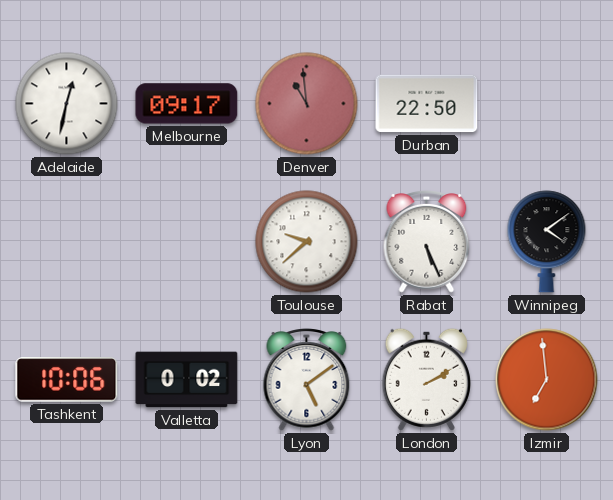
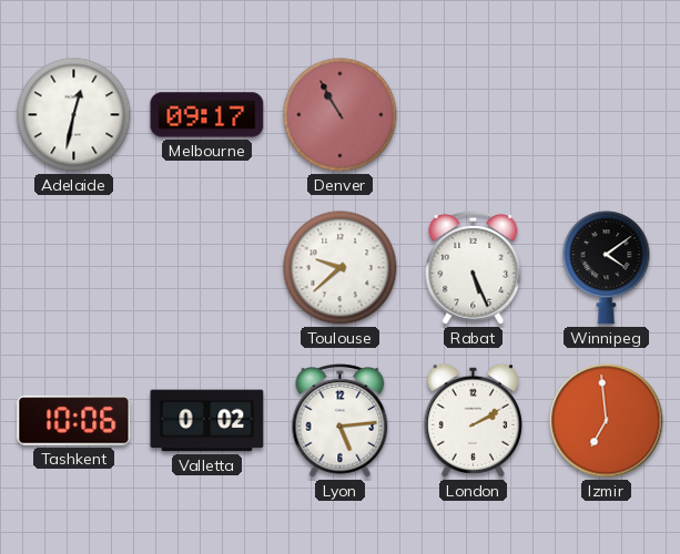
Denver: 10:59 -> 10:55
Durban: 22:50 -> none
Lyon: 5:09 -> 5:14
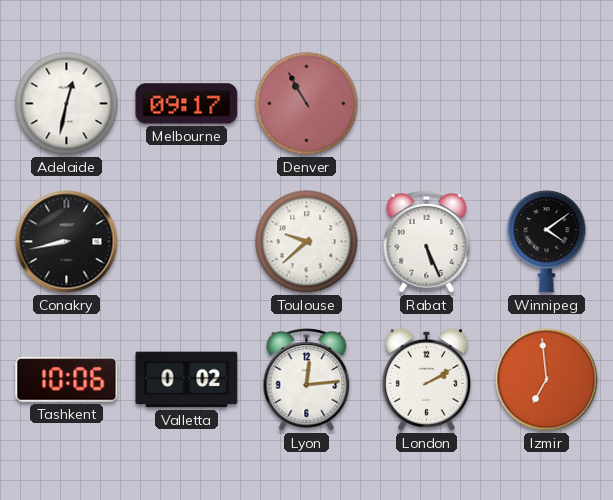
Conakry: none -> 8:43
Lyon: 5:14 -> 12:14
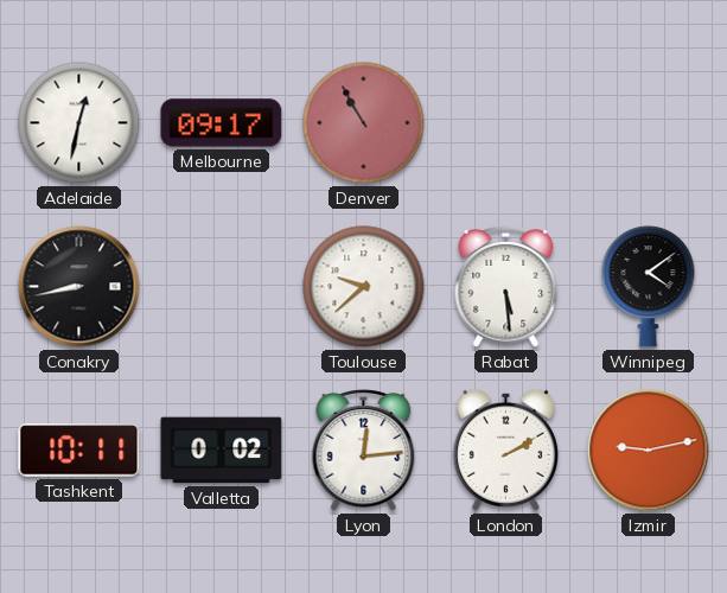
Rabat: 5:26 -> 5:29
Tashkent: 10:06 -> 10:11
Izmir: 6:59 -> 9:13
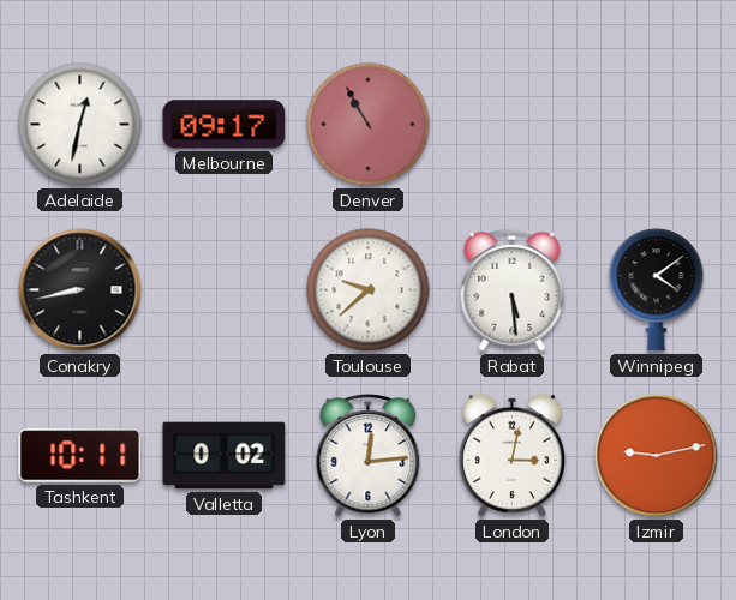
London: 2:10 -> 3:02
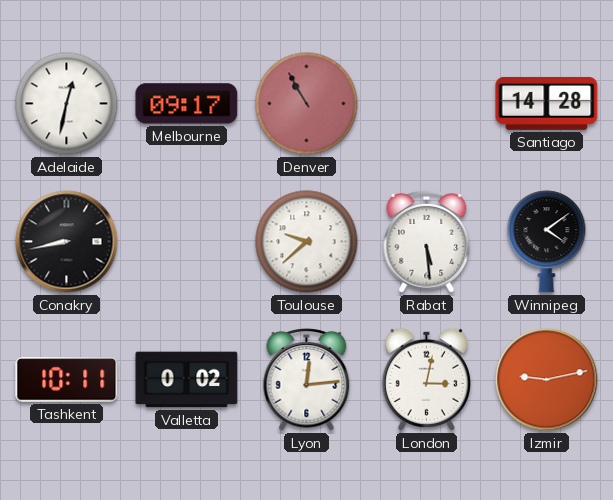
Santiago: none -> 14:28
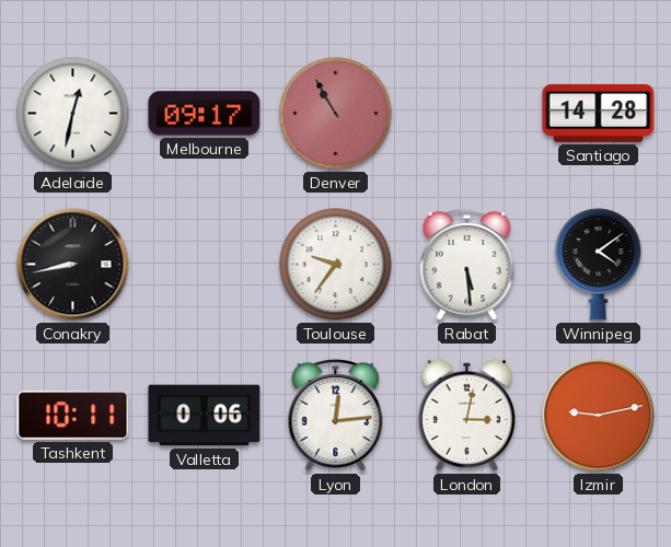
Toulouse: 9:38 -> 9:36
Valletta: 0:02 -> 0:06
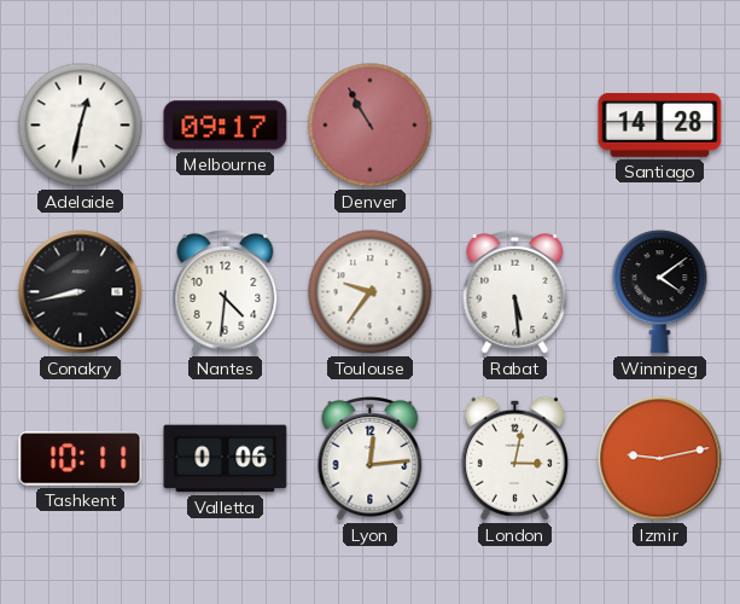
Nantes: none -> 4:31
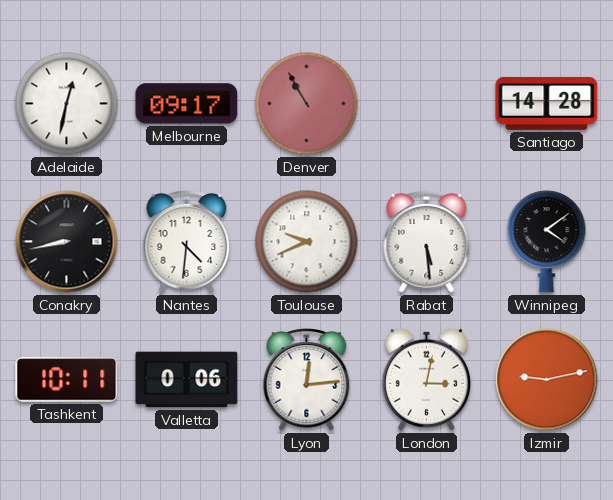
Toulouse: 9:36 -> 9:41
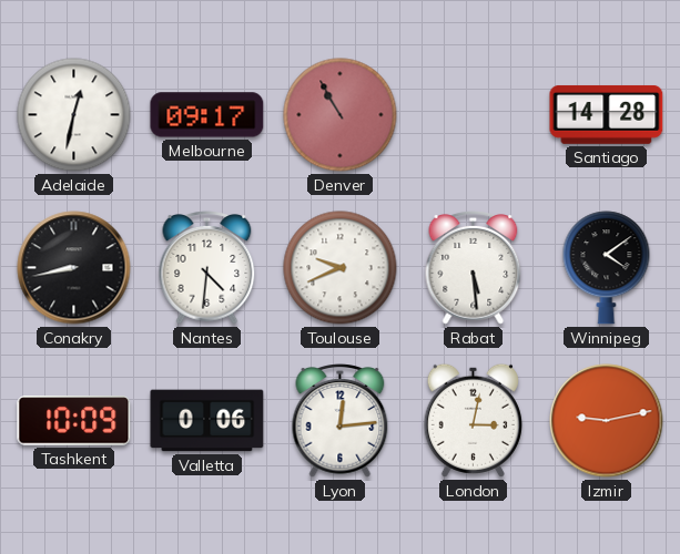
Tashkent: 10:11 -> 10:09
